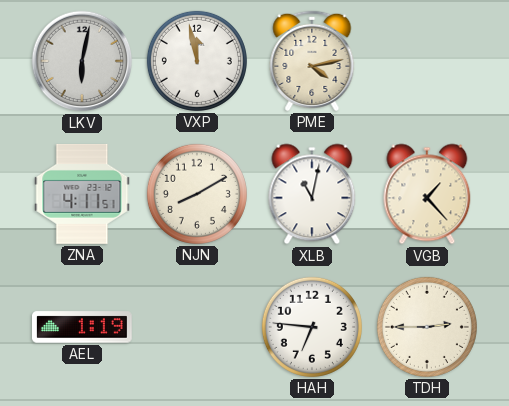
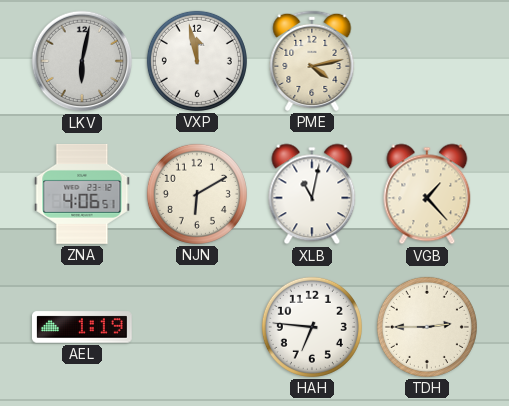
ZNA: 4:11 -> 4:06
NJN: 8:10 -> 6:10
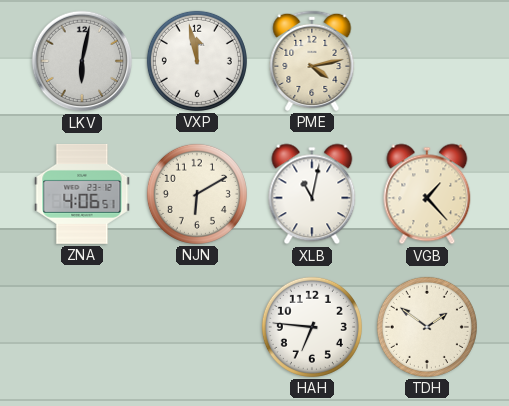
AEL: 1:19 -> none
TDH: 2:45 -> 1:51
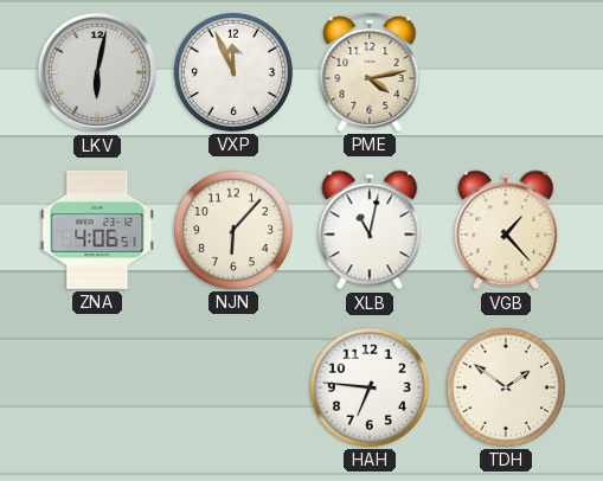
VXP: 11:58 -> 11:56
NJN: 6:10 -> 6:07
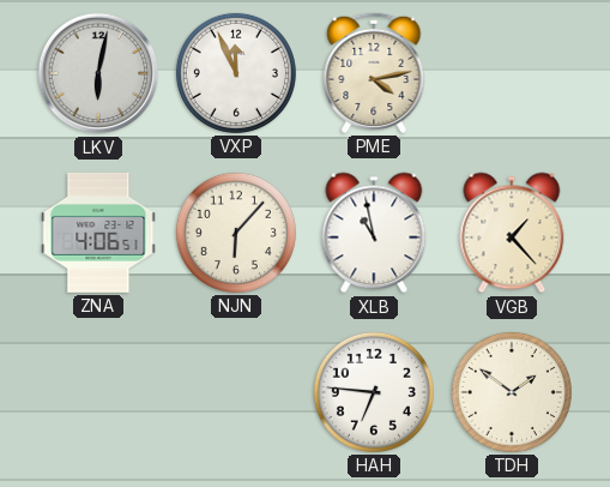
XLB: 11:02 -> 10:58
